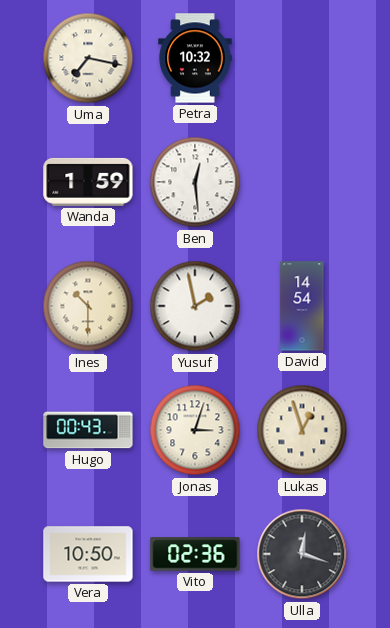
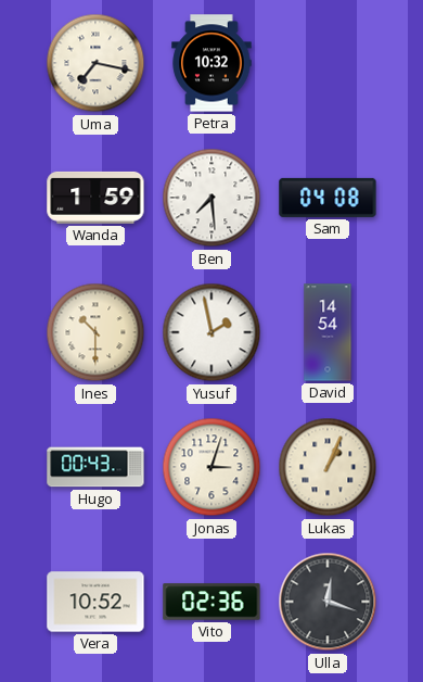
Ben: 12:29 -> 7:29
Sam: none -> 04:08
Lukas: 12:57 -> 1:04
Vera: 10:50 -> 10:52
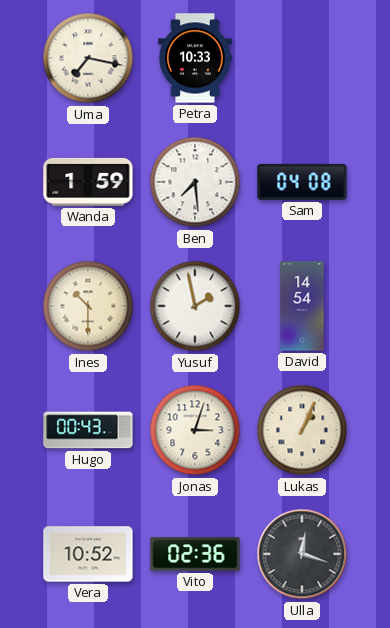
Petra: 10:32 -> 10:33
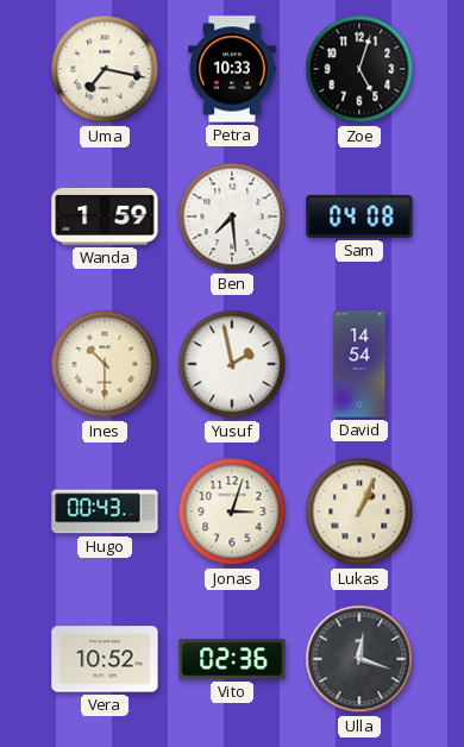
Zoe: none -> 5:03
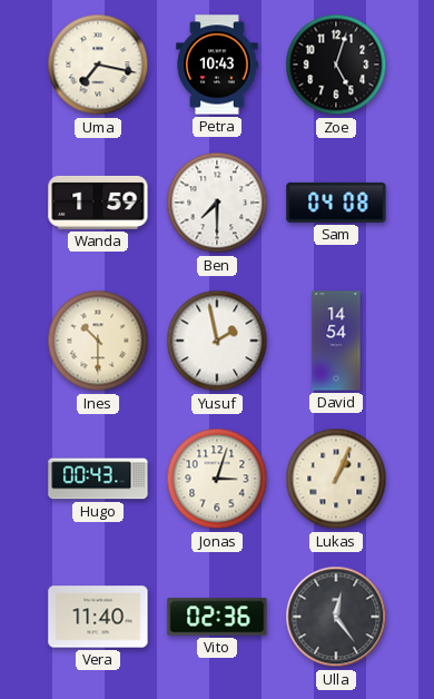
Petra: 10:33 -> 10:43
Ben: 7:29 -> 7:30
Vera: 10:52 -> 11:40
Ulla: 12:18 -> 12:24
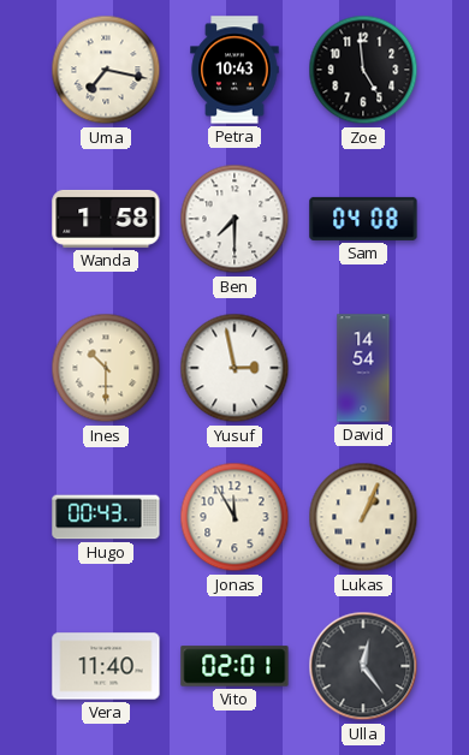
Zoe: 5:03 -> 4:59
Wanda: 1:59 -> 1:58
Yusuf: 1:58 -> 2:58
Jonas: 3:03 -> 11:55
Vito: 02:36 -> 02:01
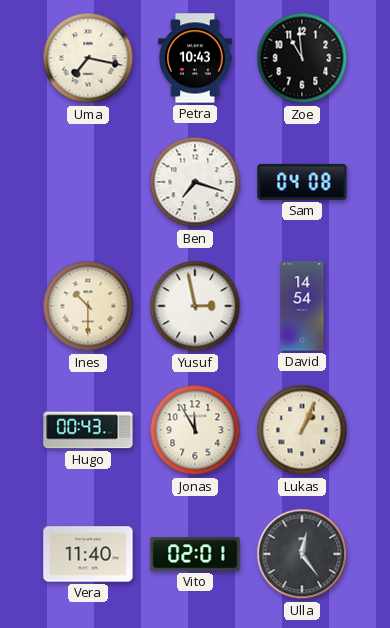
Zoe: 4:59 -> 10:59
Wanda: 1:58 -> none
Ben: 7:30 -> 7:18
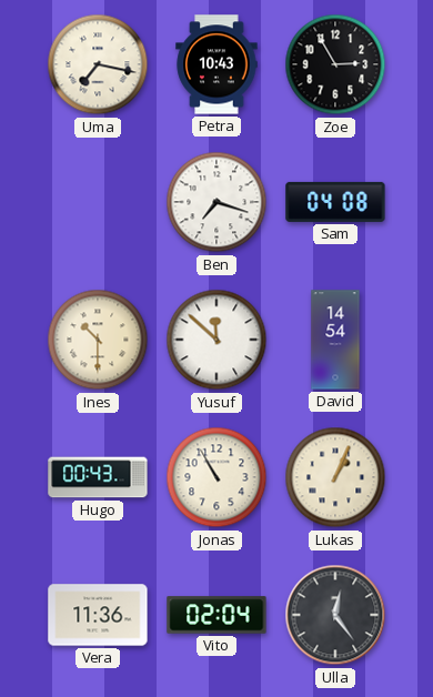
Zoe: 10:59 -> 2:55
Yusuf: 2:58 -> 11:52
Jonas: 11:55 -> 10:55
Vera: 11:40 -> 11:36
Vito: 02:01 -> 02:04
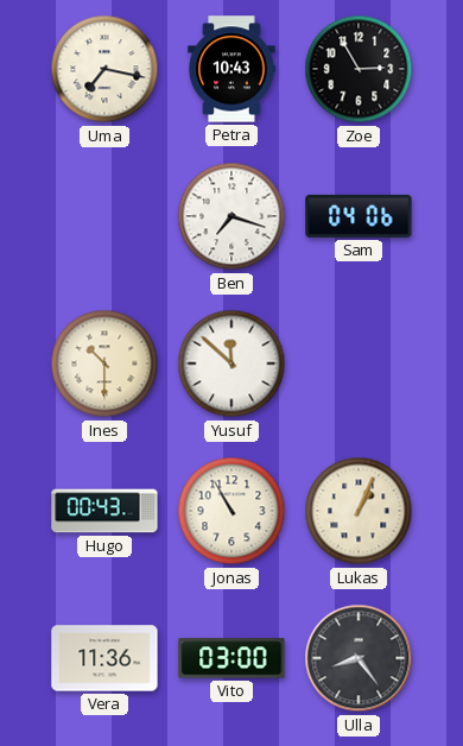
Sam: 04:08 -> 04:06
David: 14:54 -> none
Vito: 02:04 -> 03:00
Ulla: 12:24 -> 8:24
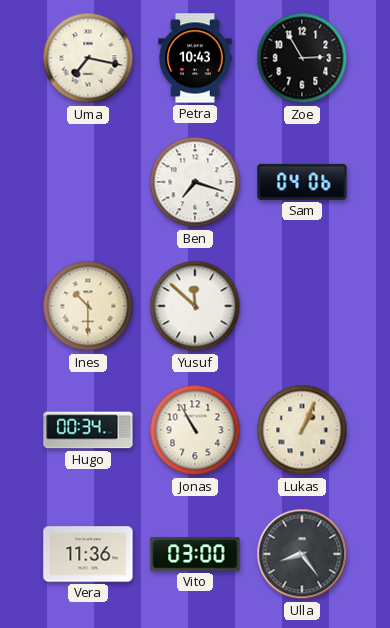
Hugo: 00:43 -> 00:34
